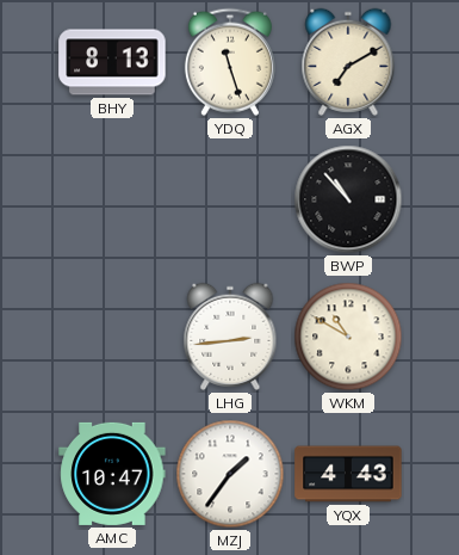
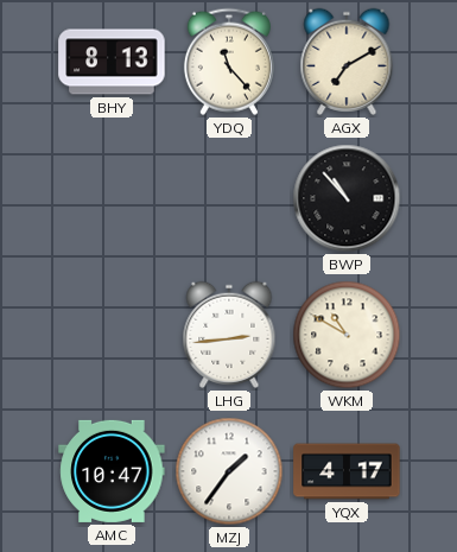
YDQ: 11:27 -> 11:23
YQX: 4:43 -> 4:17
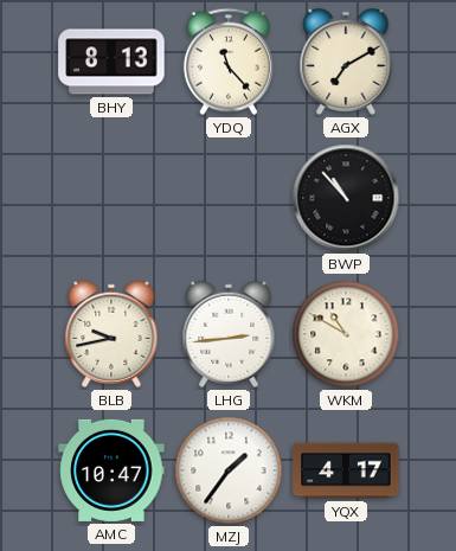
BLB: none -> 9:43
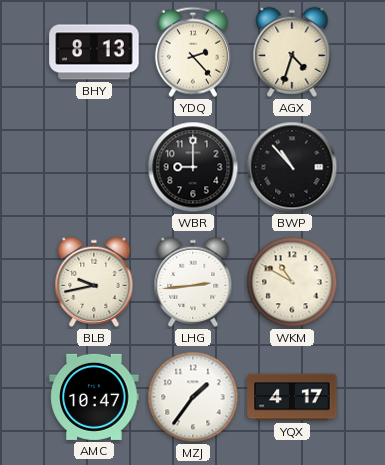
YDQ: 11:23 -> 2:23
AGX: 7:10 -> 4:33
WBR: none -> 9:00
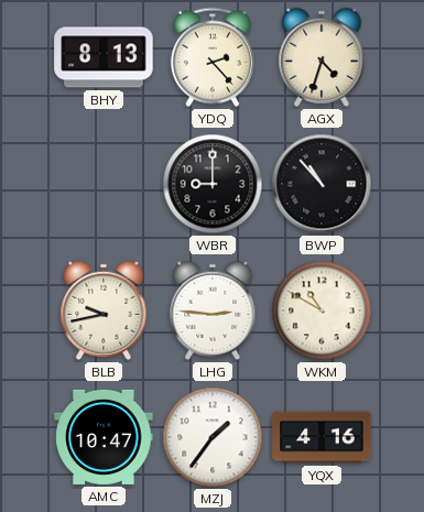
LHG: 2:44 -> 2:46
YQX: 4:17 -> 4:16
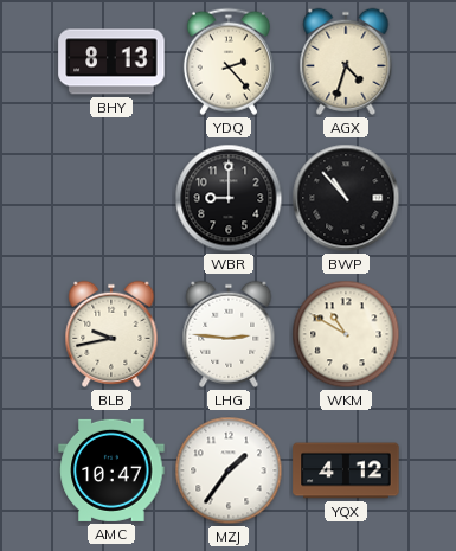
YQX: 4:16 -> 4:12
